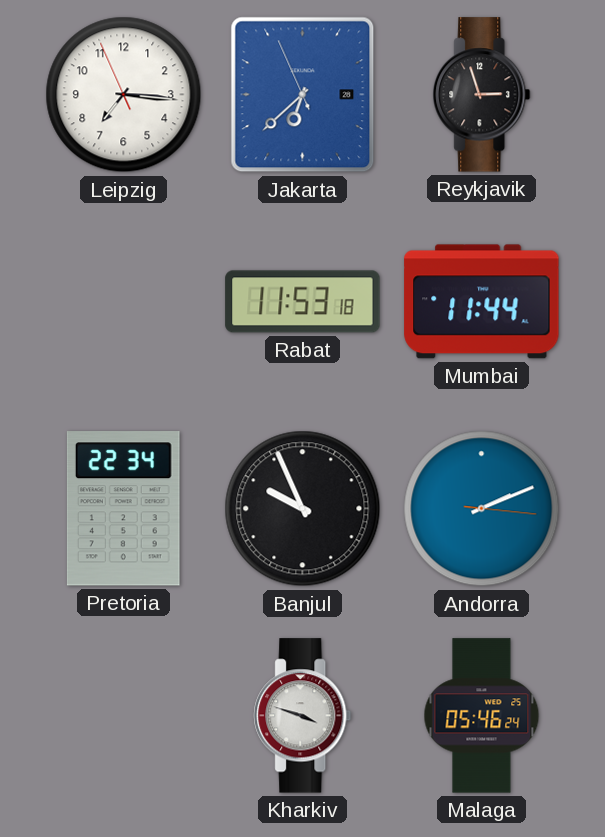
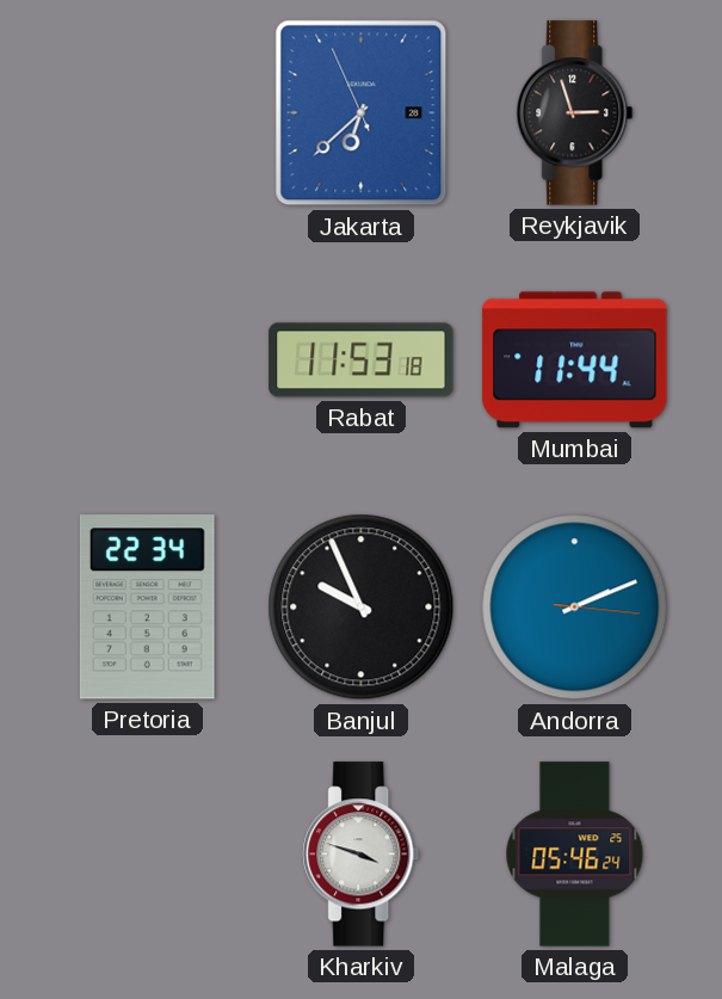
Leipzig: 7:15 -> none
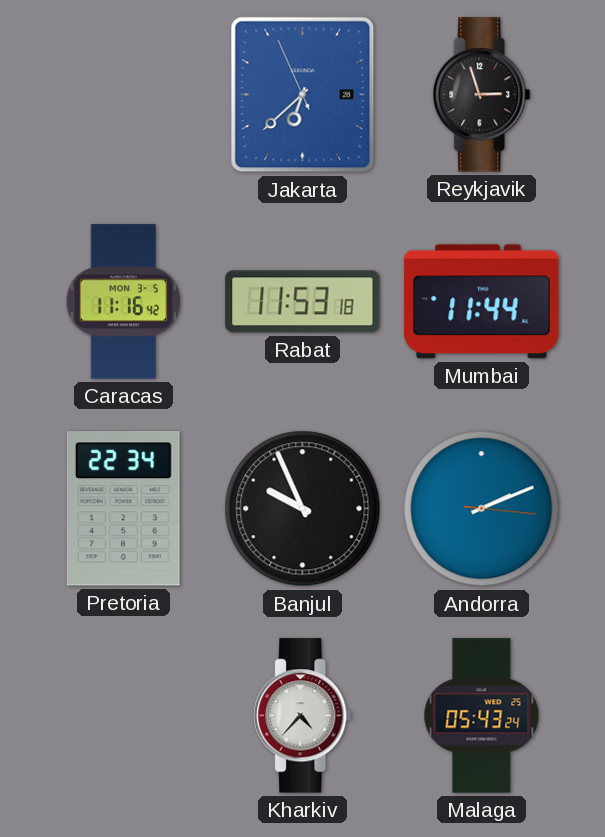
Caracas: none -> 11:16
Kharkiv: 3:48 -> 4:37
Malaga: 05:46 -> 05:43
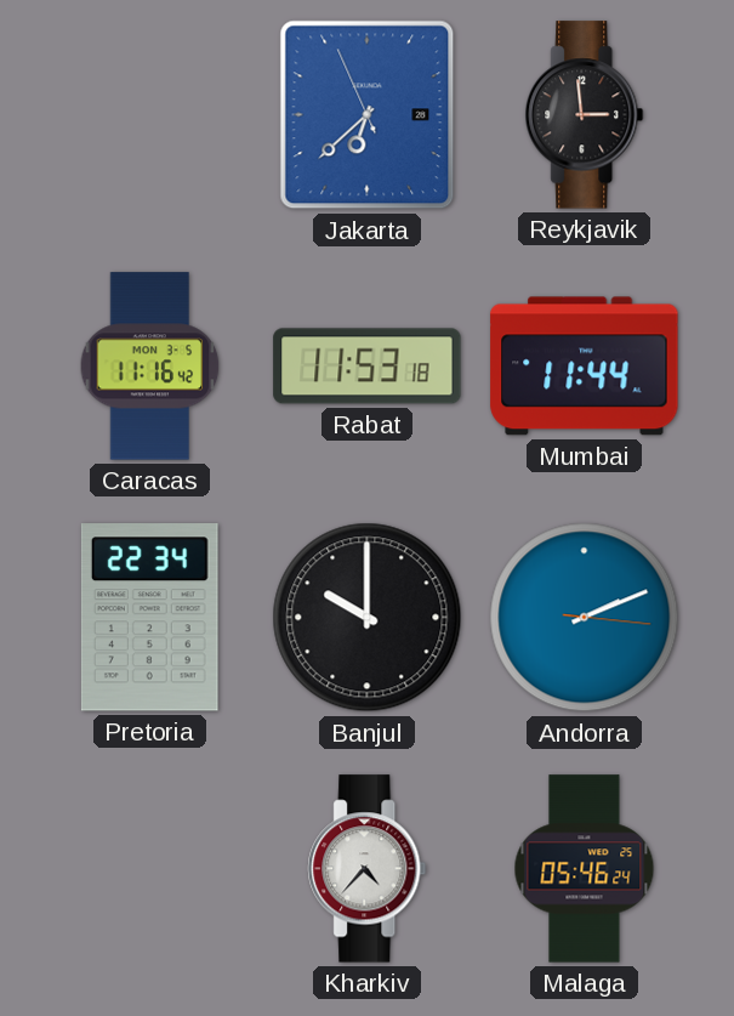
Reykjavik: 2:57 -> 2:59
Banjul: 9:56 -> 10:00
Malaga: 05:43 -> 05:46
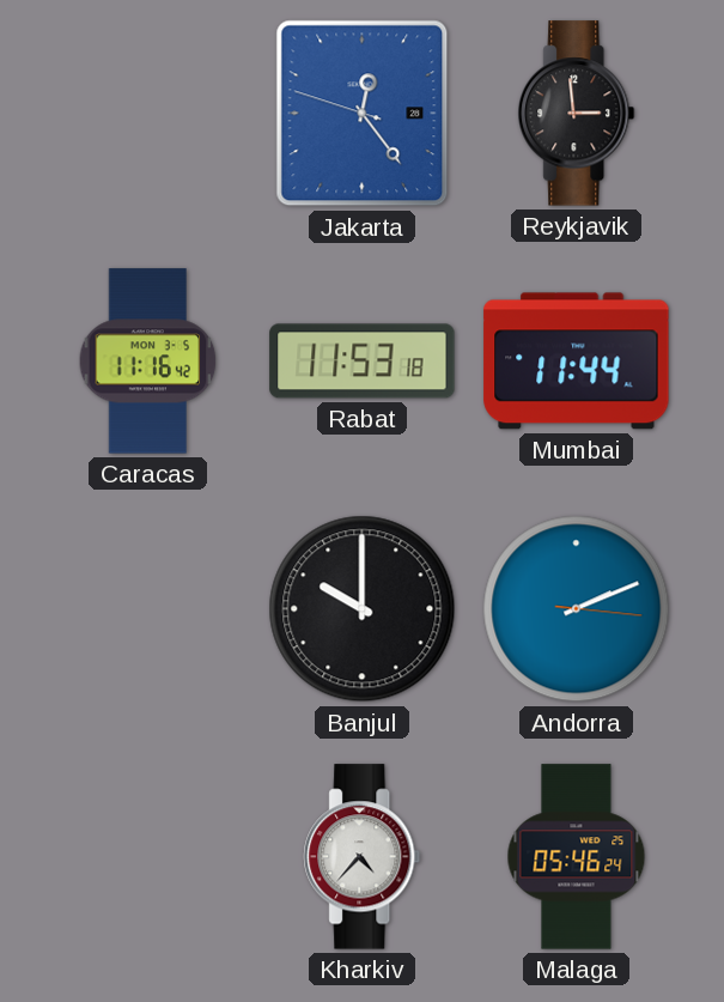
Jakarta: 6:37 -> 12:23
Pretoria: 22:34 -> none
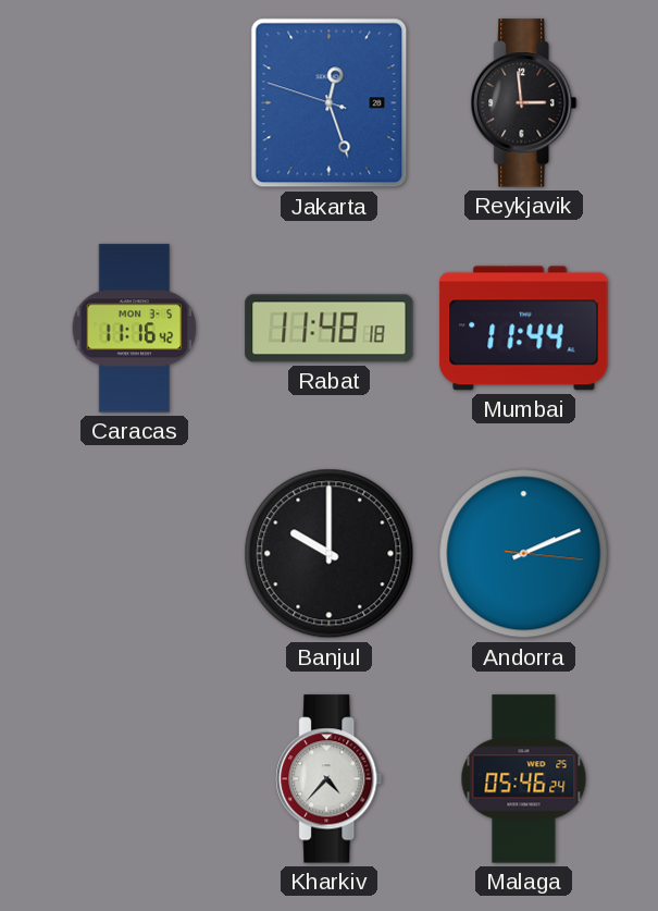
Jakarta: 12:23 -> 12:26
Rabat: 11:53 -> 11:48
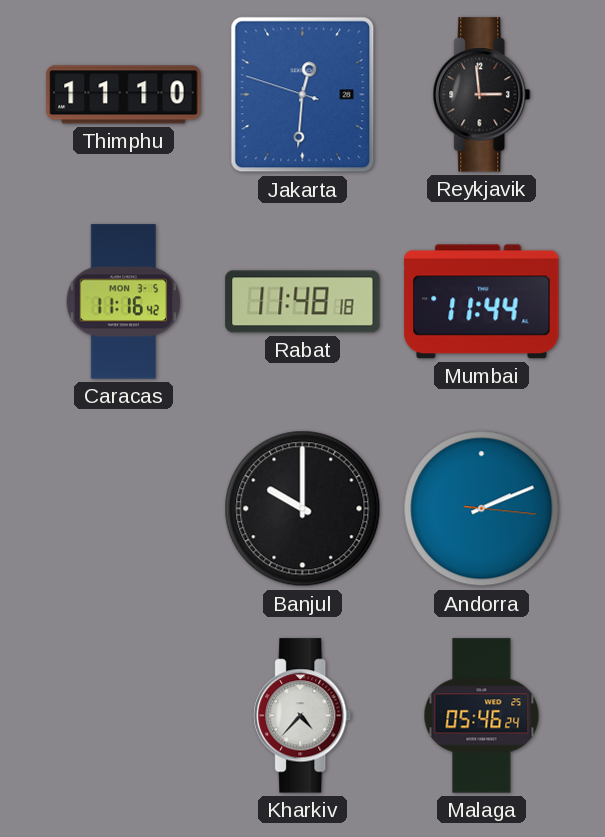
Thimphu: none -> 11:10
Jakarta: 12:26 -> 12:30
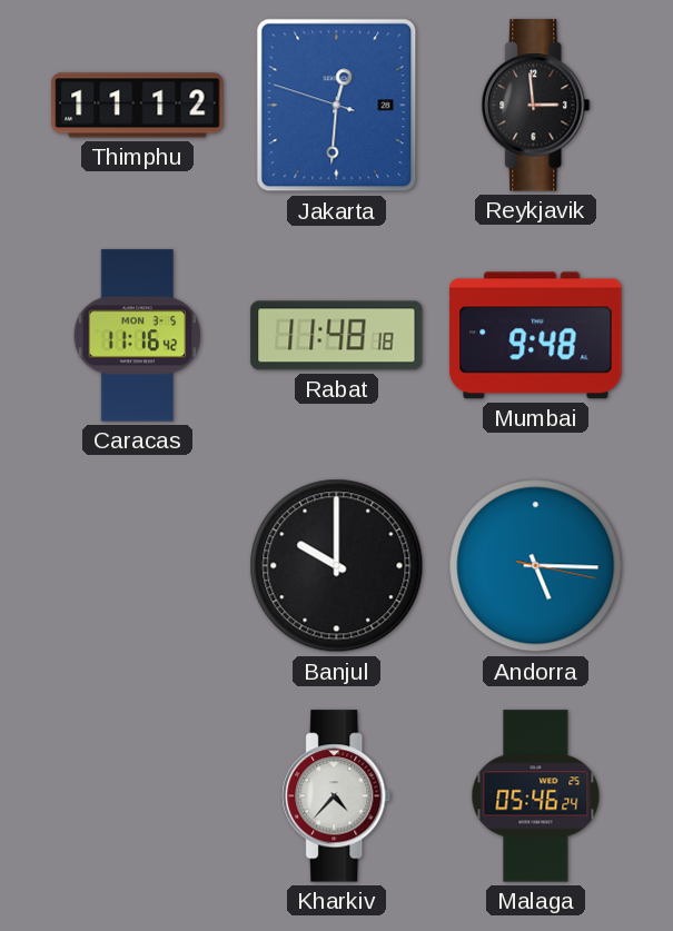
Thimphu: 11:10 -> 11:12
Mumbai: 11:44 -> 9:48
Andorra: 2:11 -> 5:15
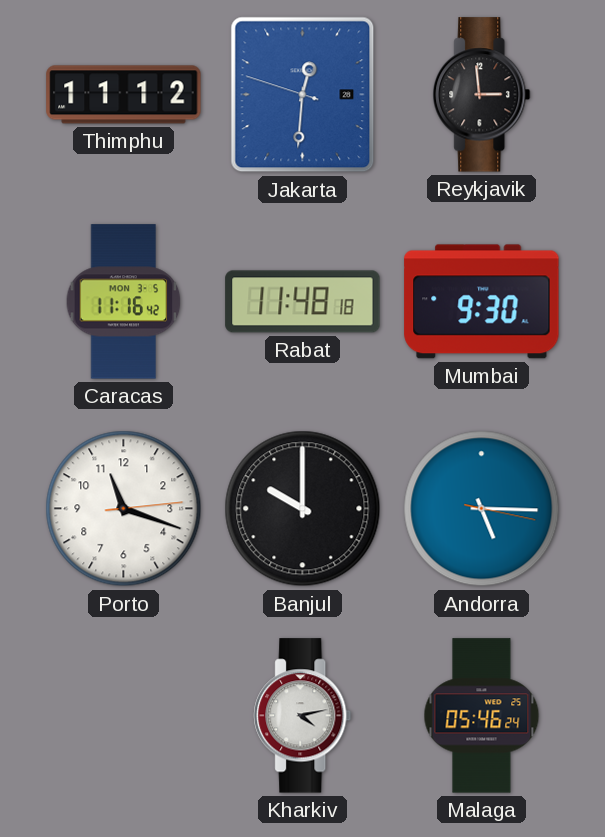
Mumbai: 9:48 -> 9:30
Porto: none -> 11:18
Kharkiv: 4:37 -> 4:13
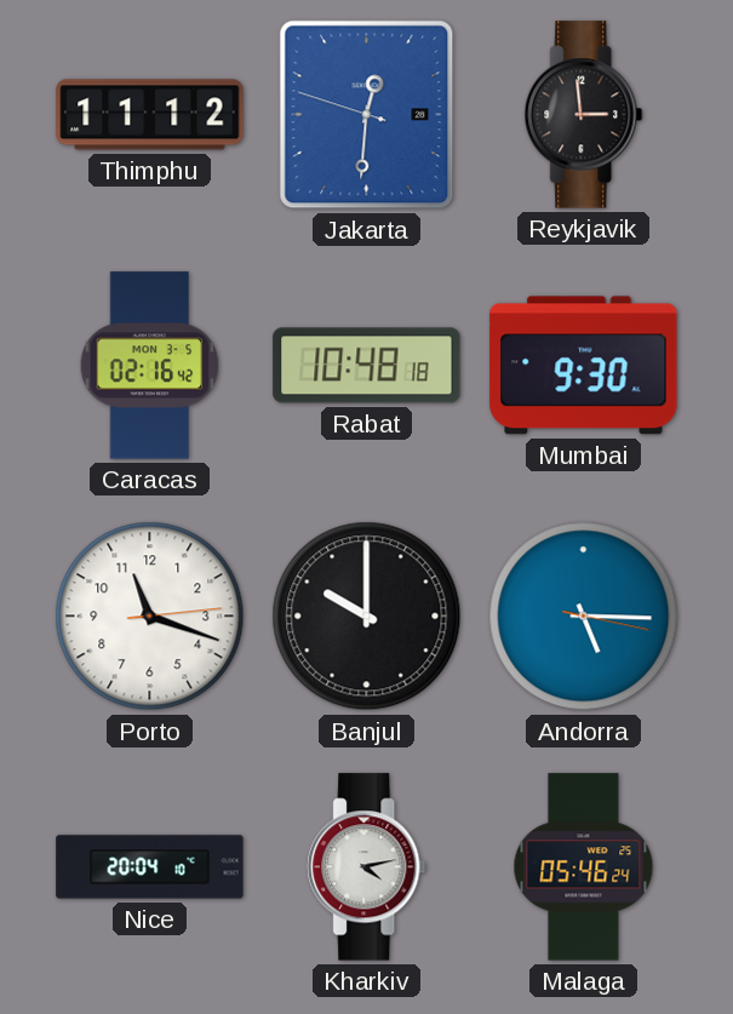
Caracas: 11:16 -> 02:16
Rabat: 11:48 -> 10:48
Nice: none -> 20:04
